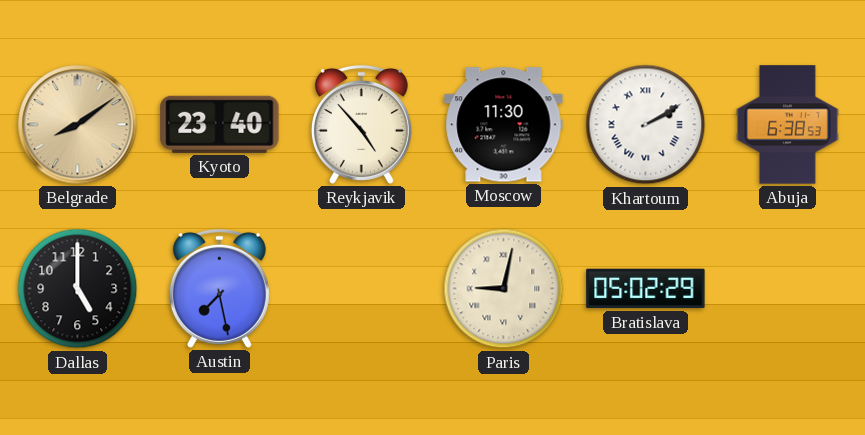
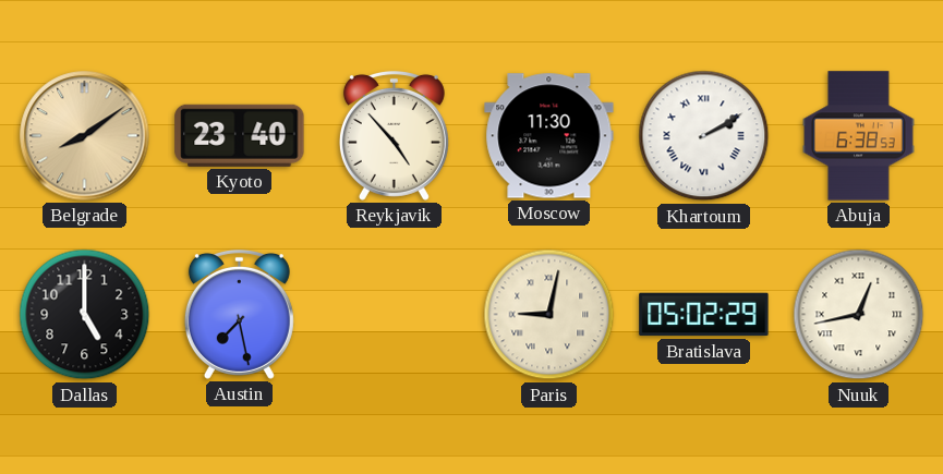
Nuuk: none -> 12:43
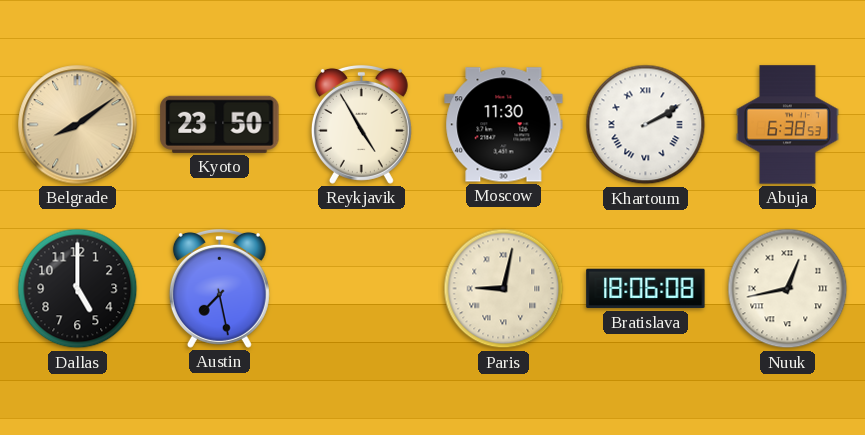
Kyoto: 23:40 -> 23:50
Reykjavik: 4:53 -> 4:55
Bratislava: 05:02 -> 18:06
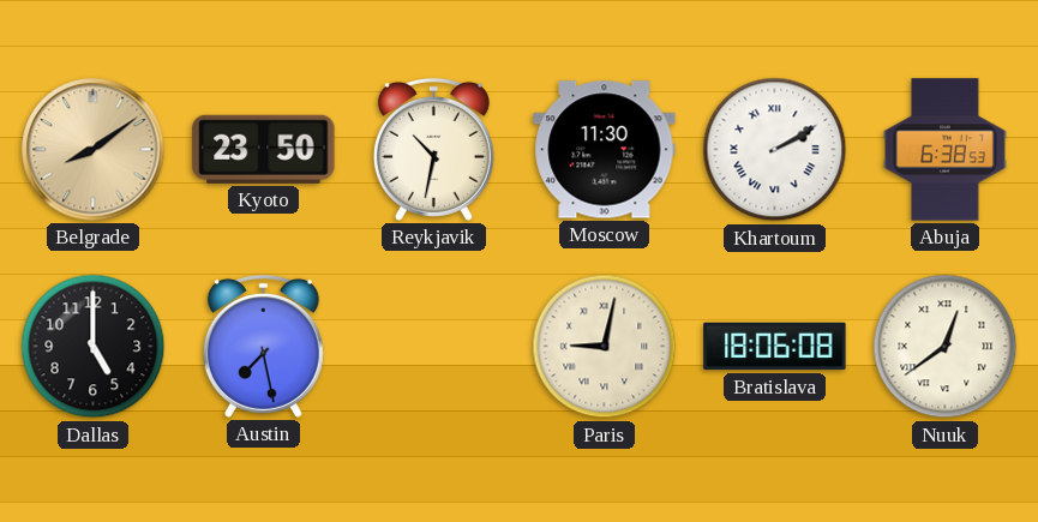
Reykjavik: 4:55 -> 10:32
Nuuk: 12:43 -> 12:39
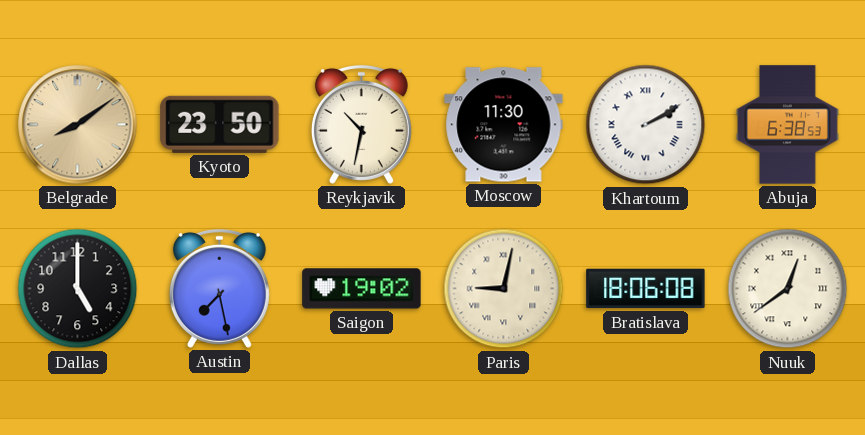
Saigon: none -> 19:02
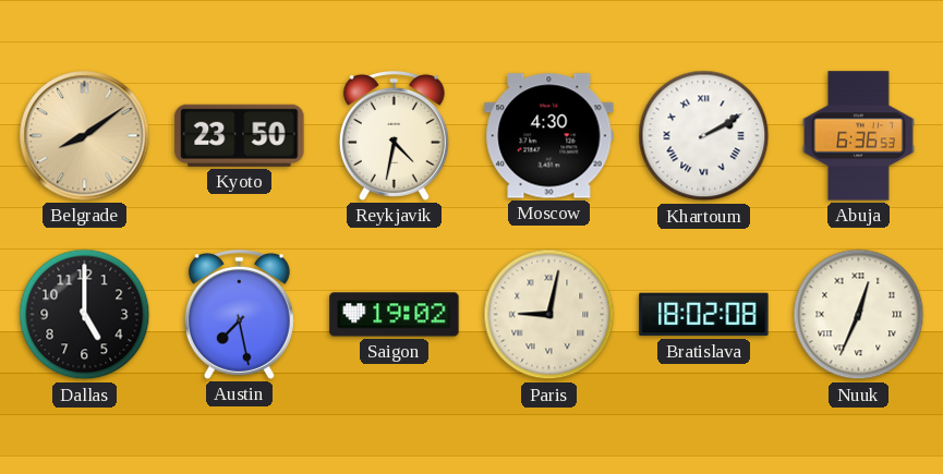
Reykjavik: 10:32 -> 4:32
Moscow: 11:30 -> 4:30
Abuja: 6:38 -> 6:36
Bratislava: 18:06 -> 18:02
Nuuk: 12:39 -> 12:34
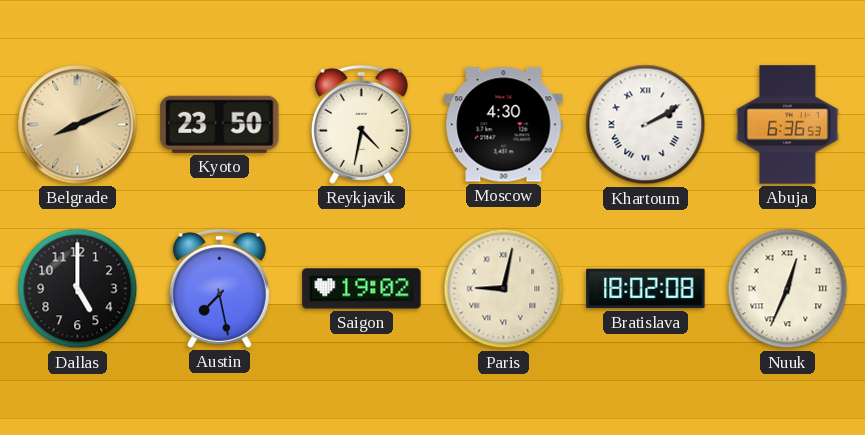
Belgrade: 8:09 -> 8:11
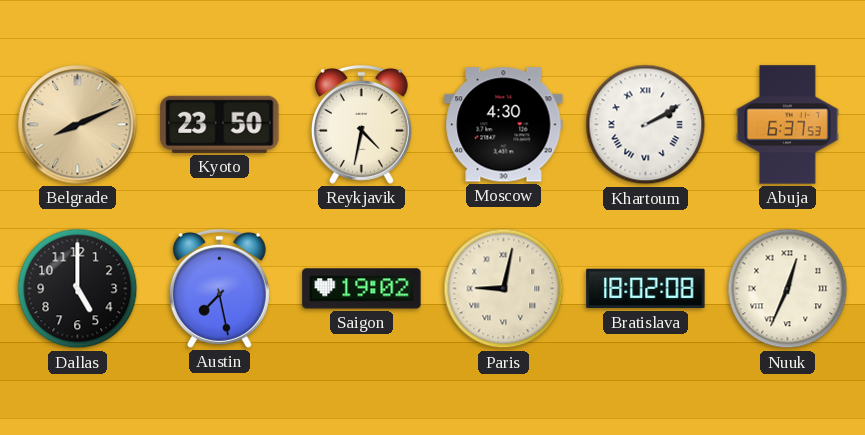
Abuja: 6:36 -> 6:37
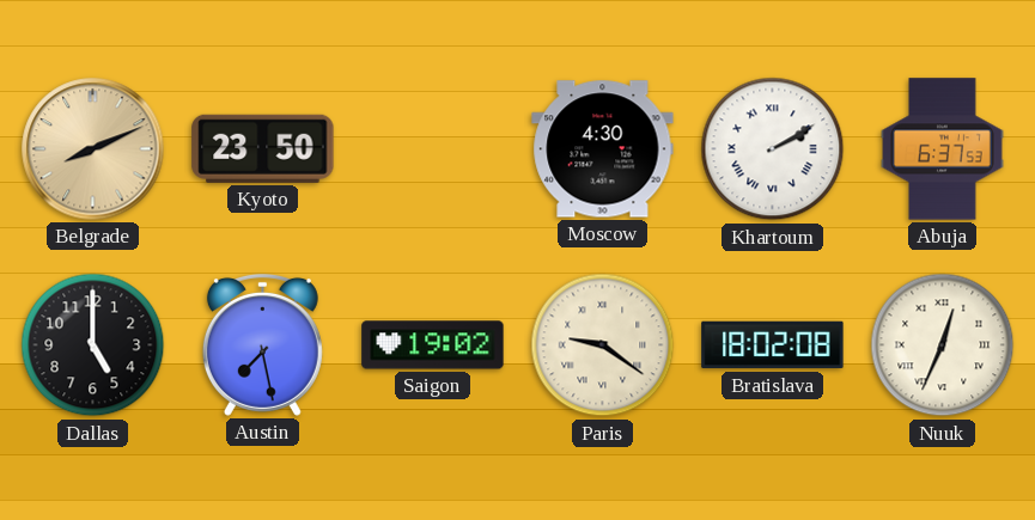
Reykjavik: 4:32 -> none
Paris: 9:02 -> 9:21
